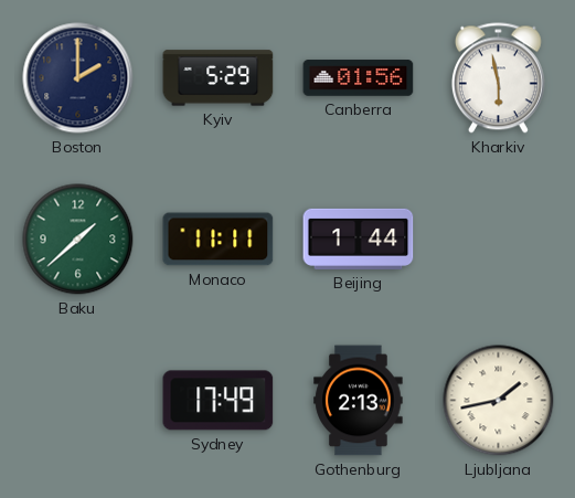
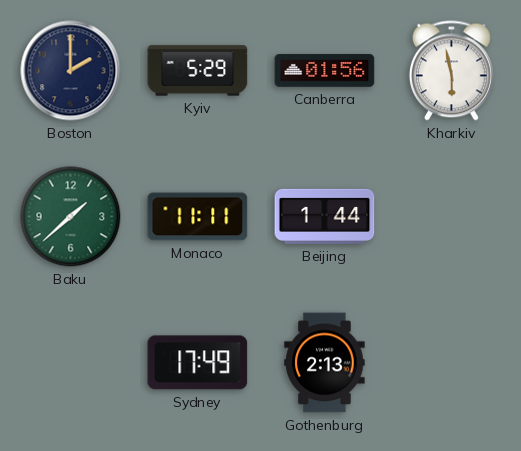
Ljubljana: 1:43 -> none
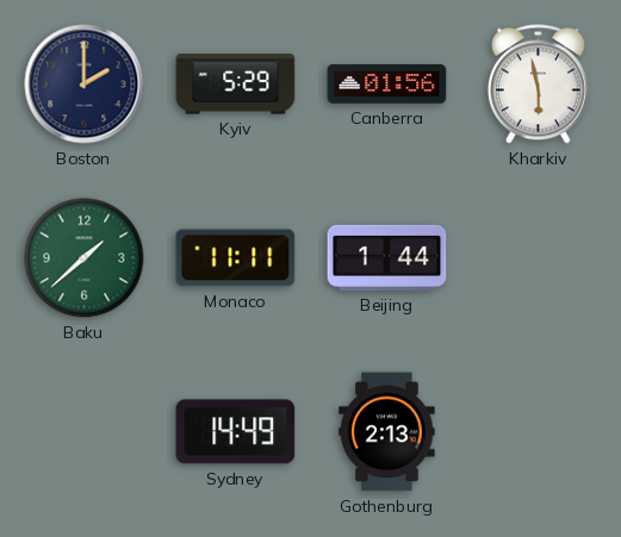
Sydney: 17:49 -> 14:49
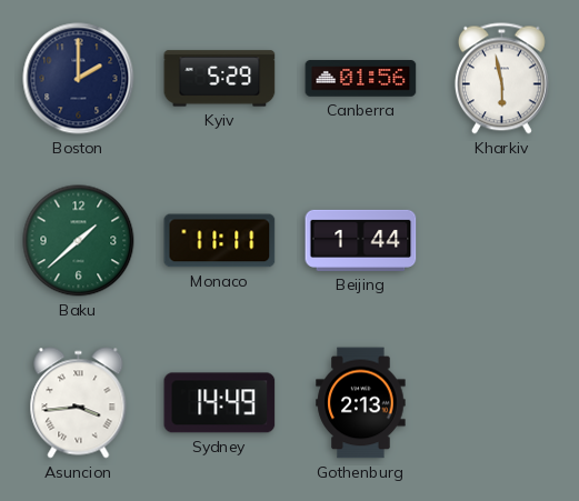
Asuncion: none -> 3:44
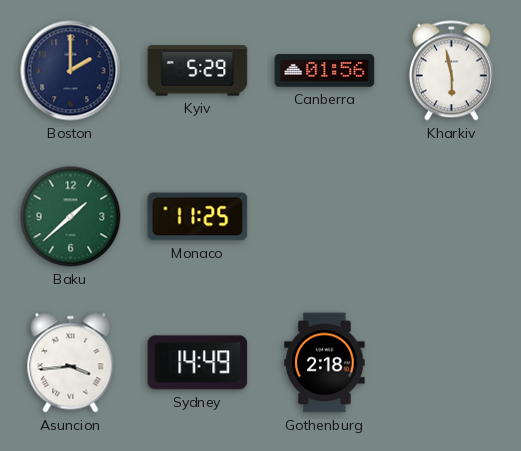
Monaco: 11:11 -> 11:25
Beijing: 1:44 -> none
Gothenburg: 2:13 -> 2:18
